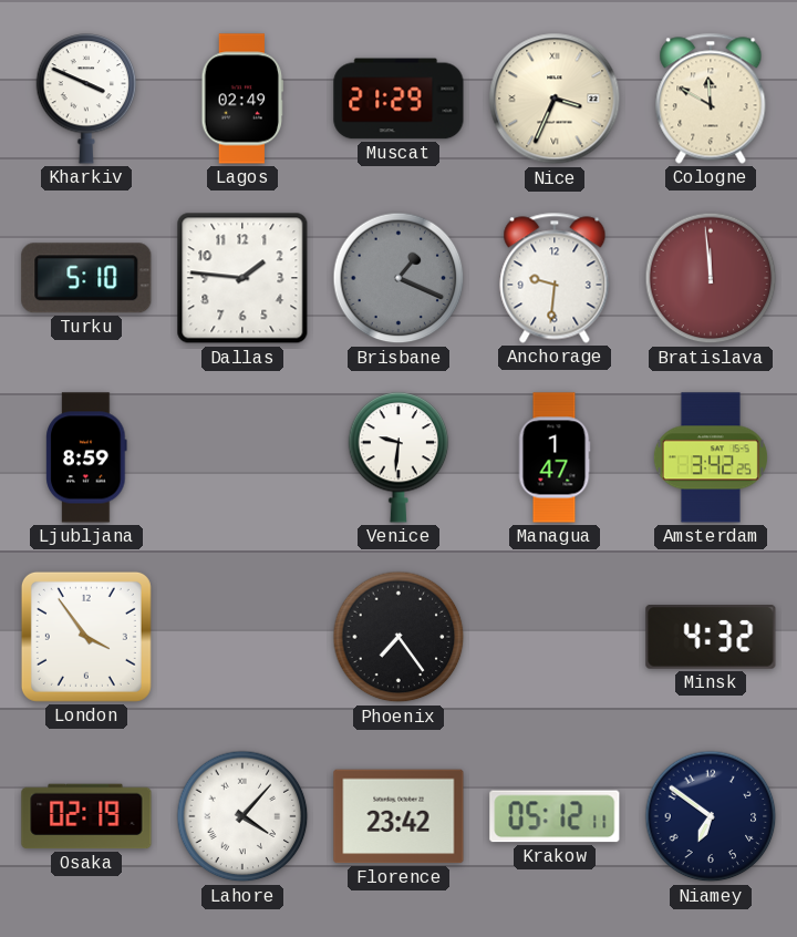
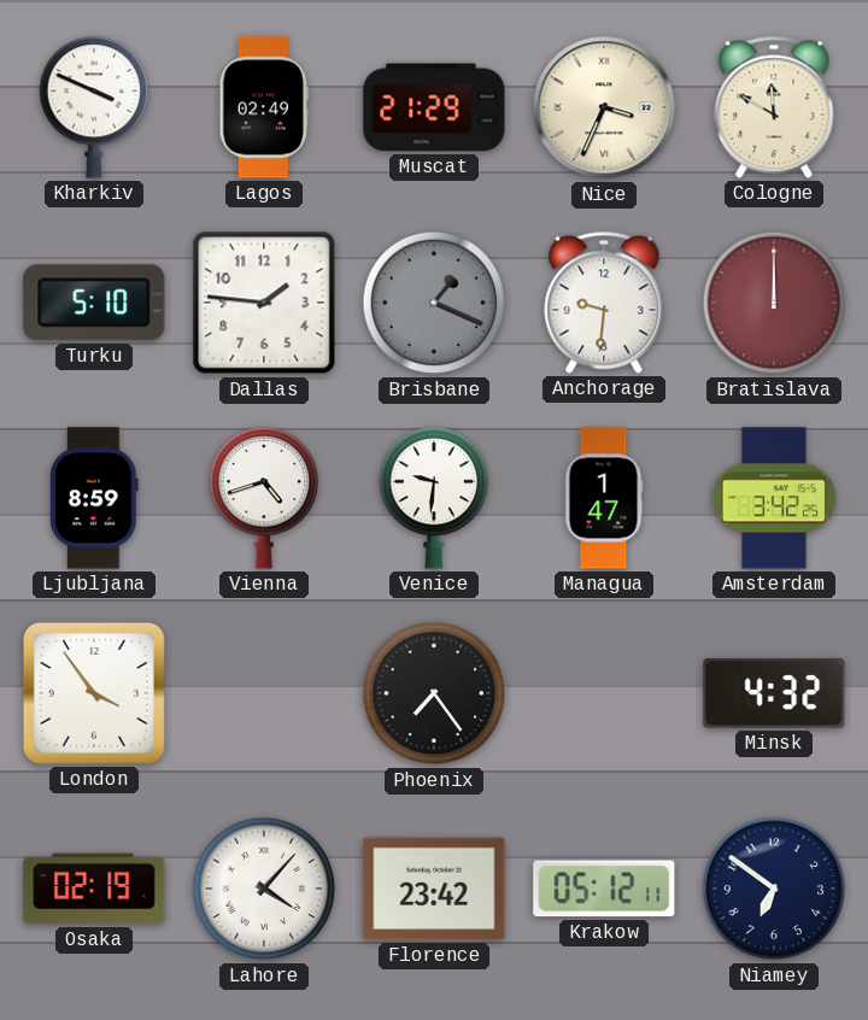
Bratislava: 11:59 -> 12:00
Vienna: none -> 4:42
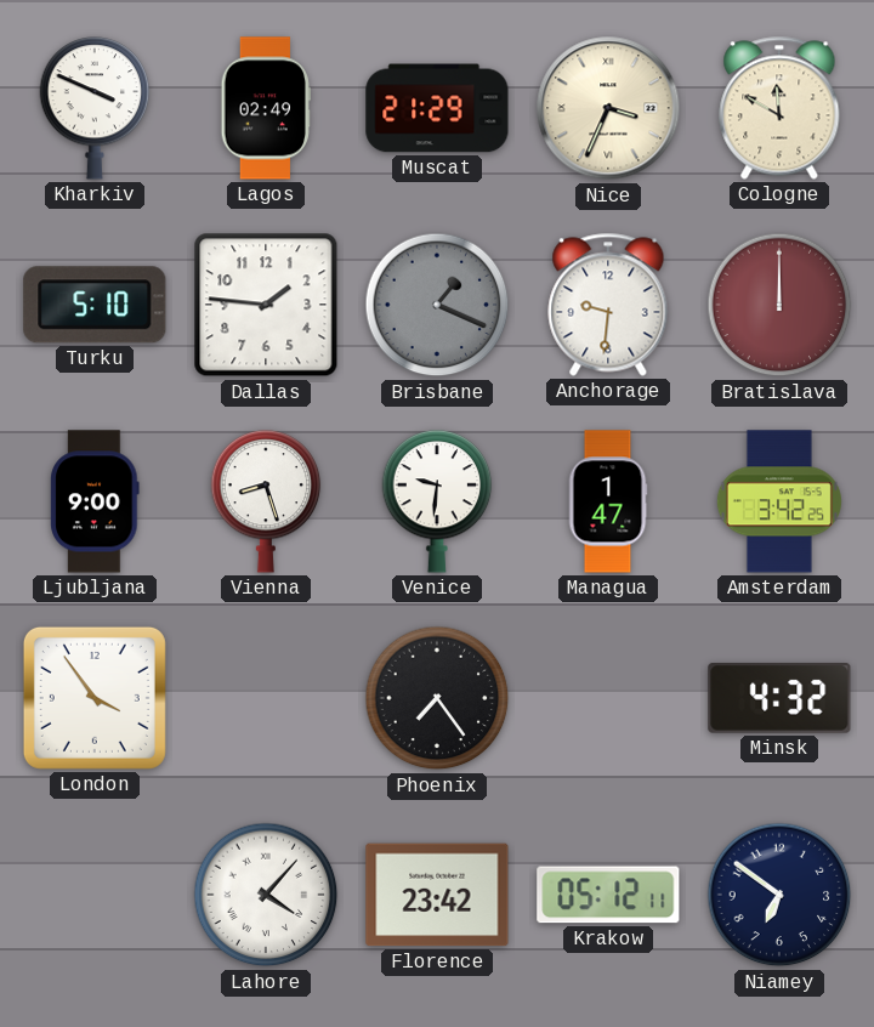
Ljubljana: 8:59 -> 9:00
Vienna: 4:42 -> 8:27
Osaka: 02:19 -> none
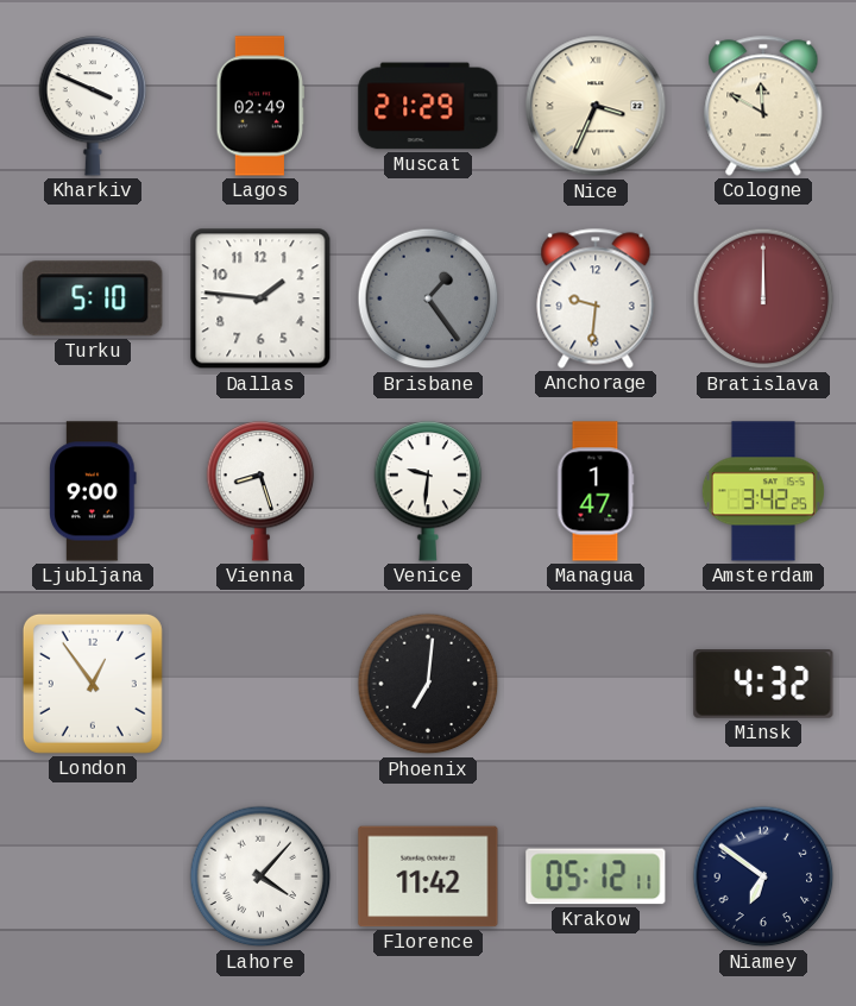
Brisbane: 1:19 -> 1:24
London: 3:54 -> 12:54
Phoenix: 7:24 -> 7:01
Florence: 23:42 -> 11:42
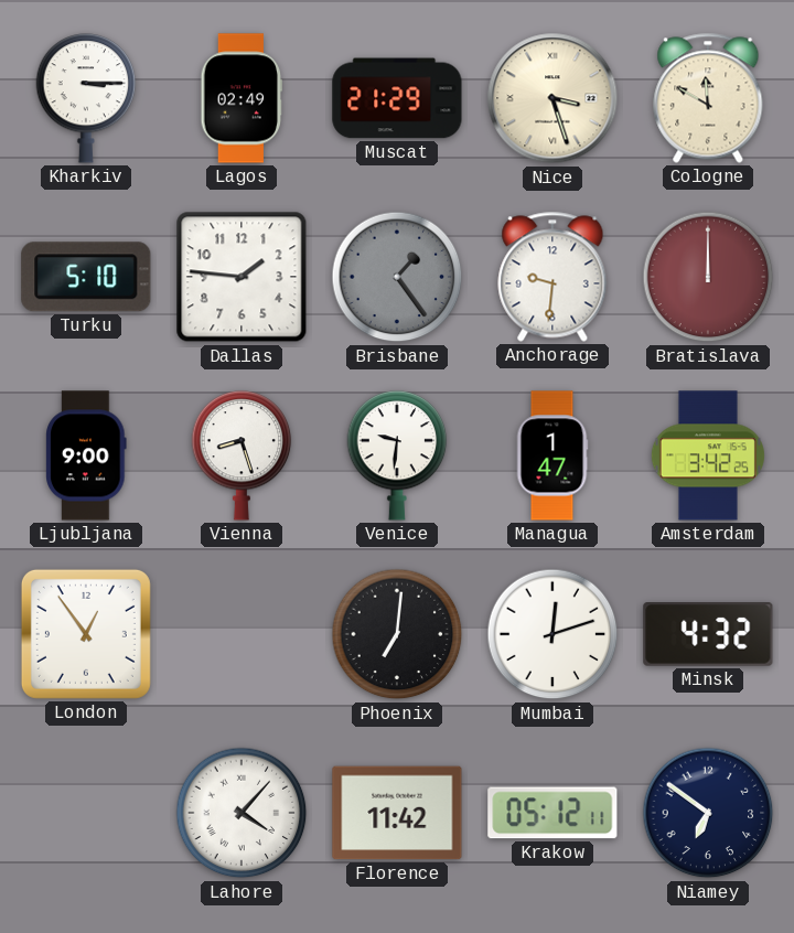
Kharkiv: 3:49 -> 3:15
Nice: 3:34 -> 3:27
Mumbai: none -> 12:12
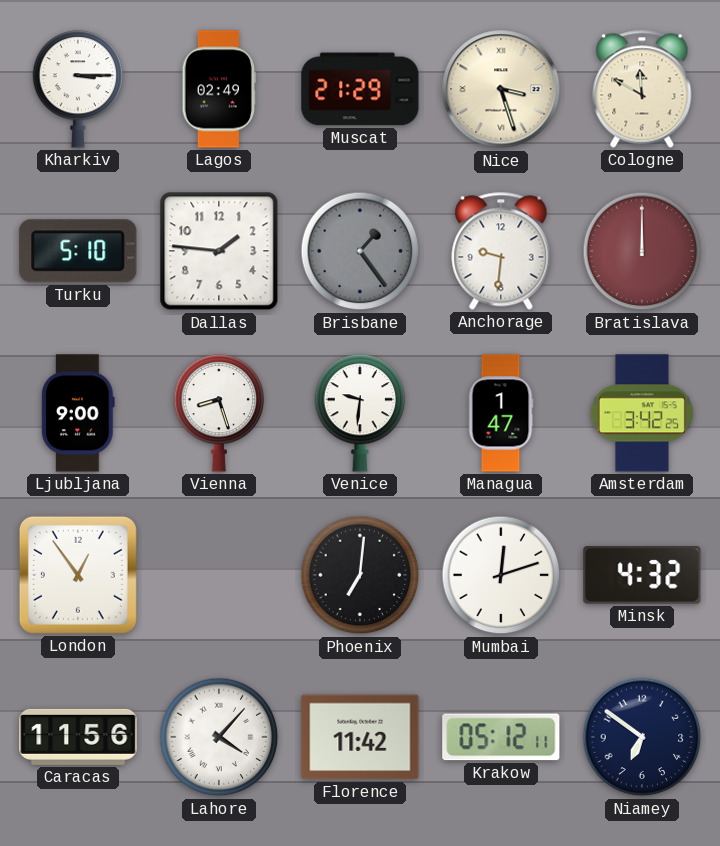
Caracas: none -> 11:56
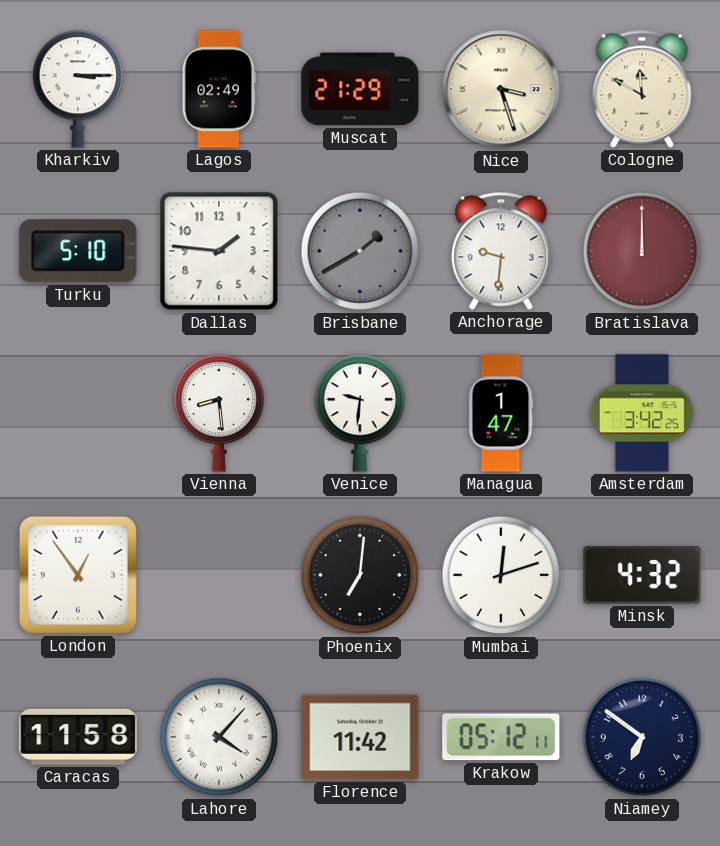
Brisbane: 1:24 -> 1:40
Ljubljana: 9:00 -> none
Vienna: 8:27 -> 8:29
Caracas: 11:56 -> 11:58
